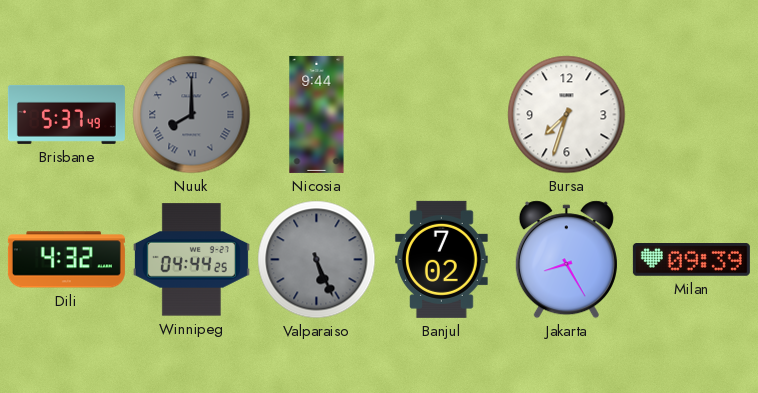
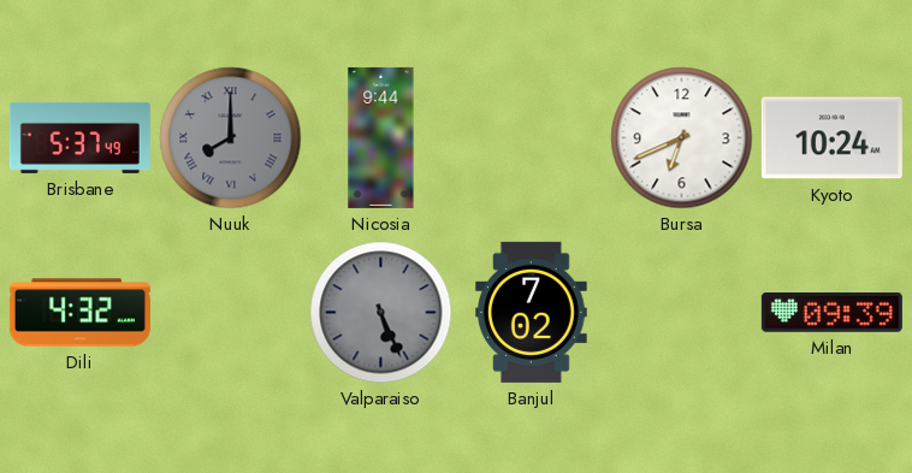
Bursa: 7:33 -> 6:41
Kyoto: none -> 10:24
Winnipeg: 04:44 -> none
Jakarta: 8:25 -> none
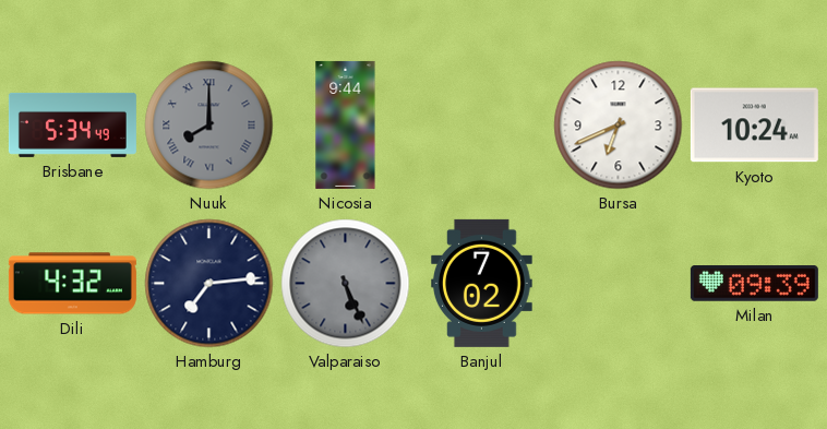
Brisbane: 5:37 -> 5:34
Hamburg: none -> 7:14
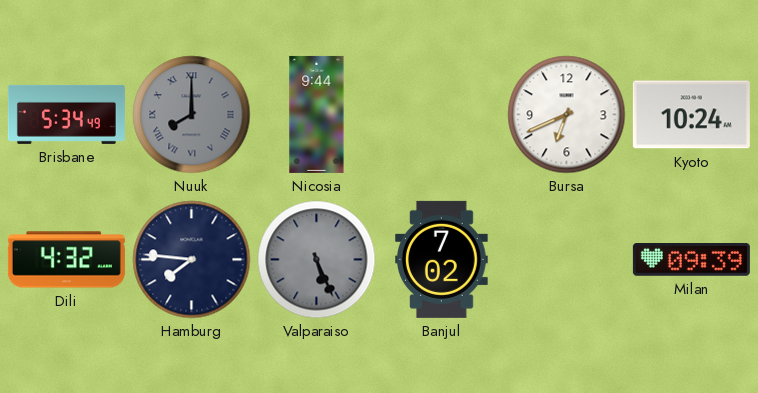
Hamburg: 7:14 -> 7:46
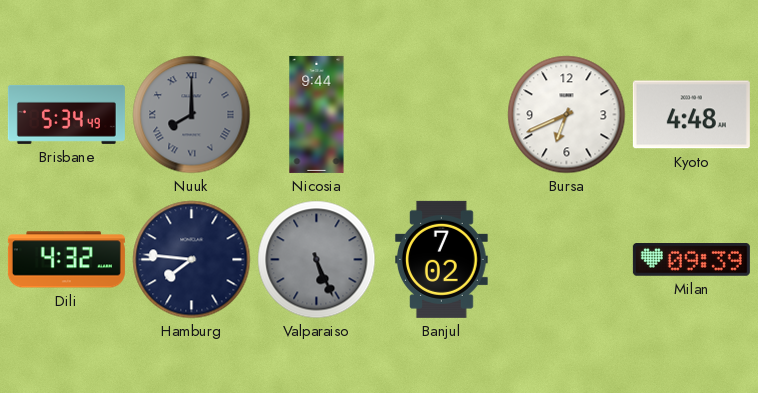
Kyoto: 10:24 -> 4:48
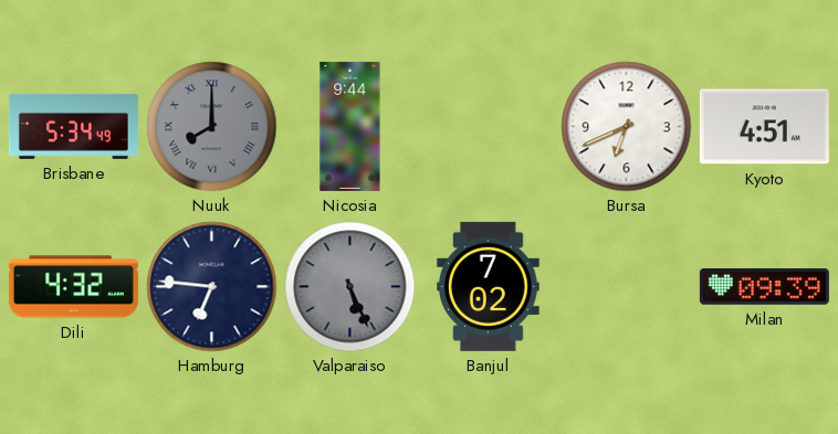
Kyoto: 4:48 -> 4:51
Hamburg: 7:46 -> 6:46
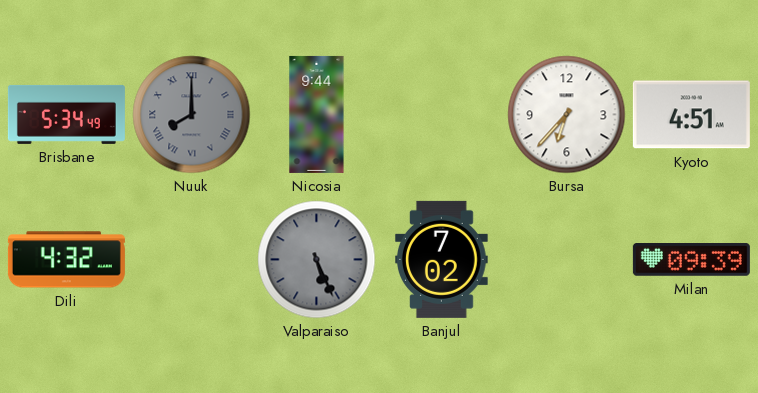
Bursa: 6:41 -> 6:37
Hamburg: 6:46 -> none
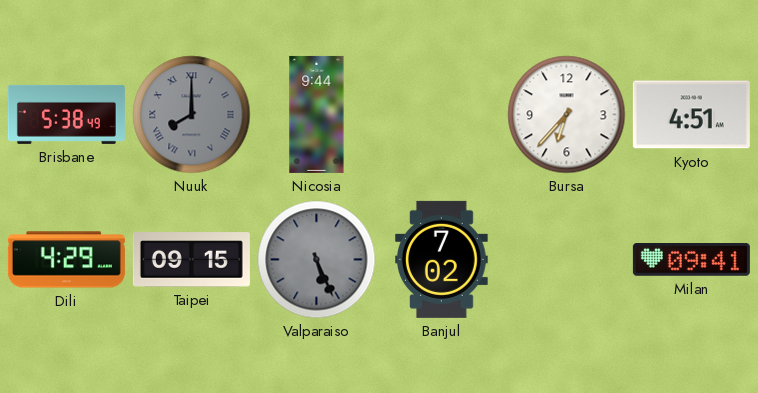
Brisbane: 5:34 -> 5:38
Dili: 4:32 -> 4:29
Taipei: none -> 09:15
Milan: 09:39 -> 09:41
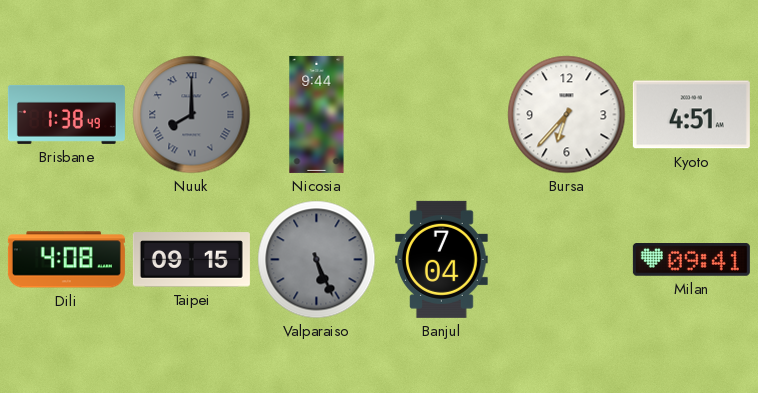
Brisbane: 5:38 -> 1:38
Dili: 4:29 -> 4:08
Banjul: 7:02 -> 7:04
